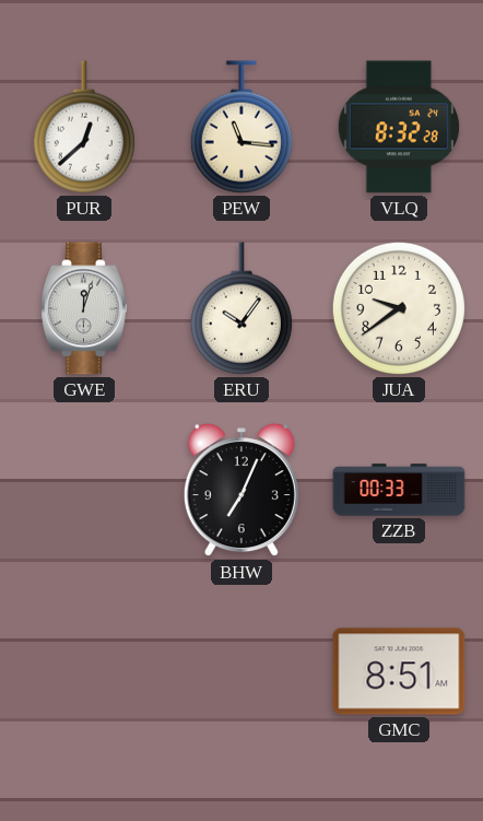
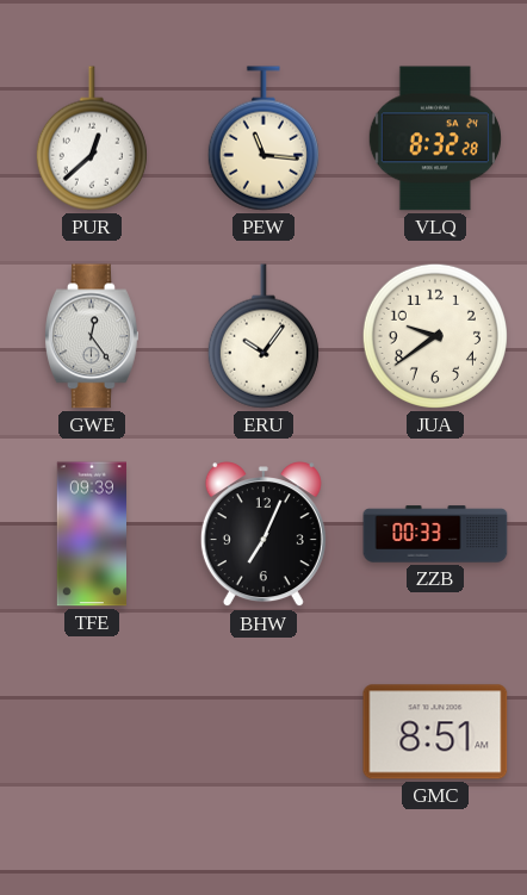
GWE: 12:03 -> 12:24
TFE: none -> 09:39
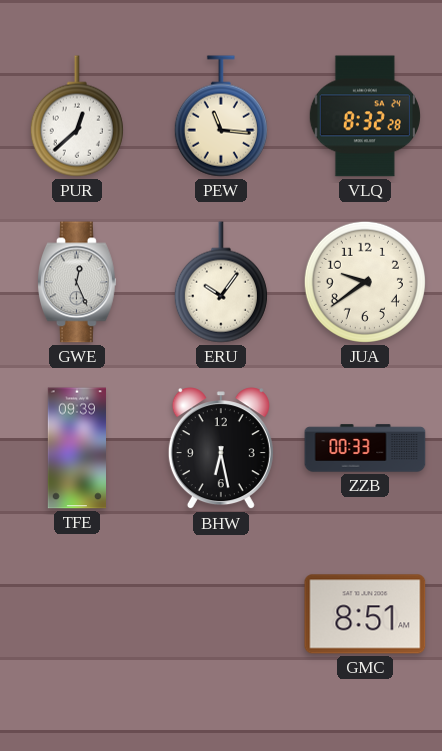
GWE: 12:24 -> 12:26
BHW: 7:04 -> 6:28
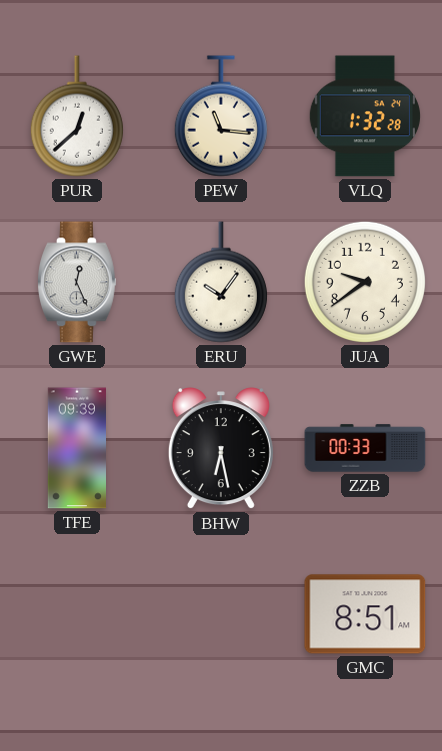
VLQ: 8:32 -> 1:32
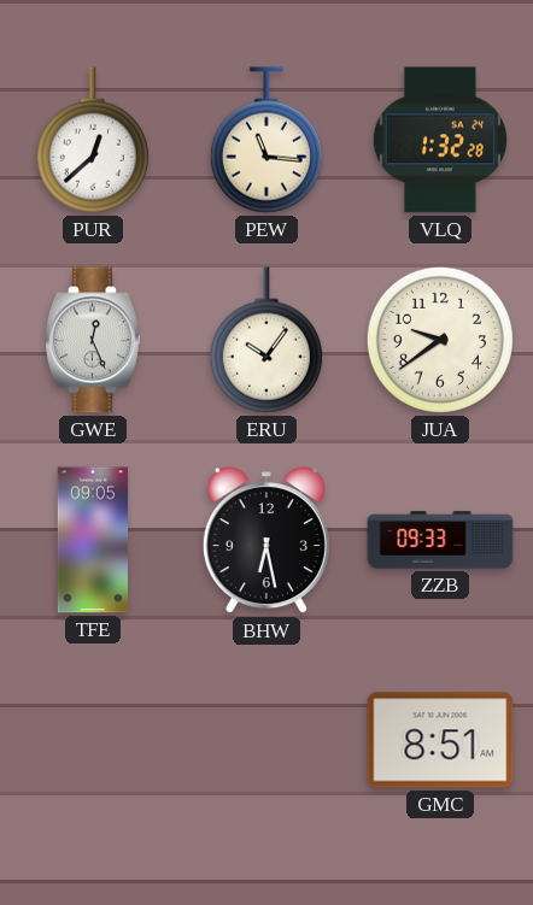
TFE: 09:39 -> 09:05
ZZB: 00:33 -> 09:33
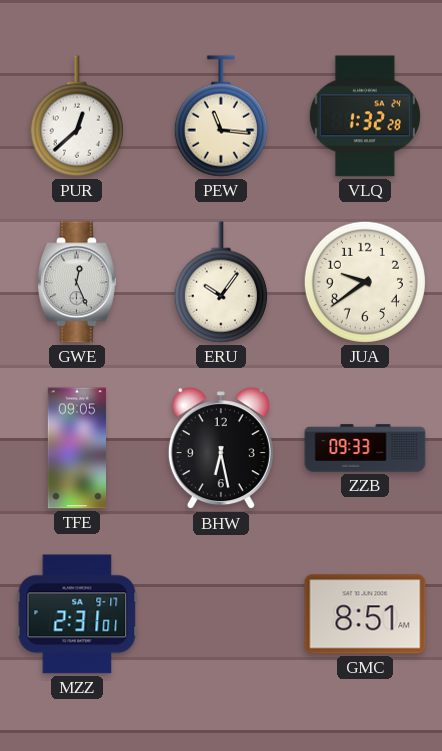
MZZ: none -> 2:31
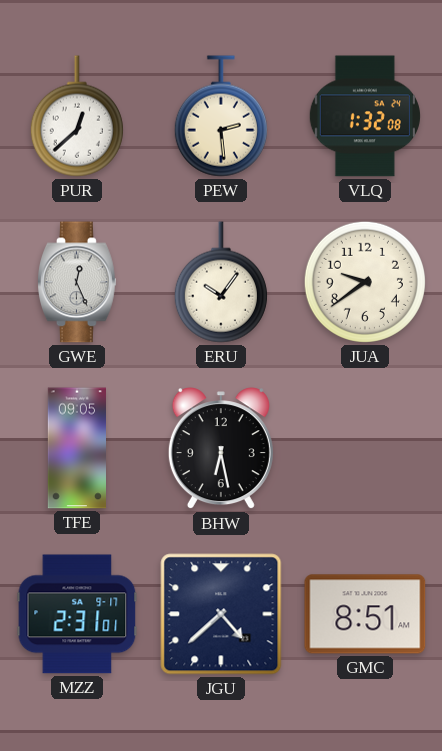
PEW: 11:16 -> 2:29
VLQ: 1:32:28 -> 1:32:08
ZZB: 09:33 -> none
JGU: none -> 4:38
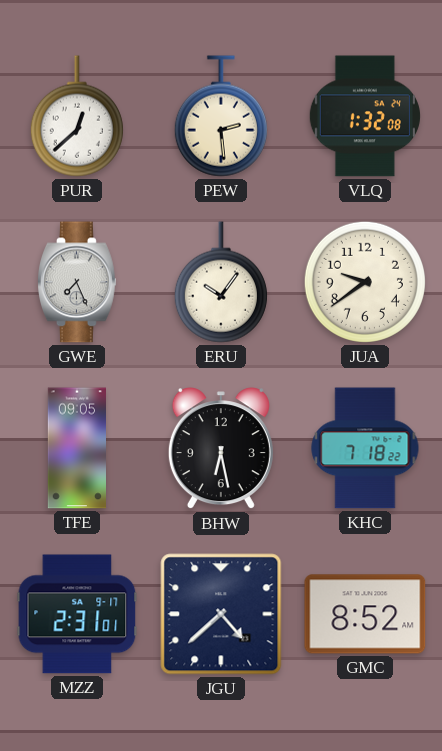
GWE: 12:26 -> 7:26
KHC: none -> 7:18
GMC: 8:51 -> 8:52
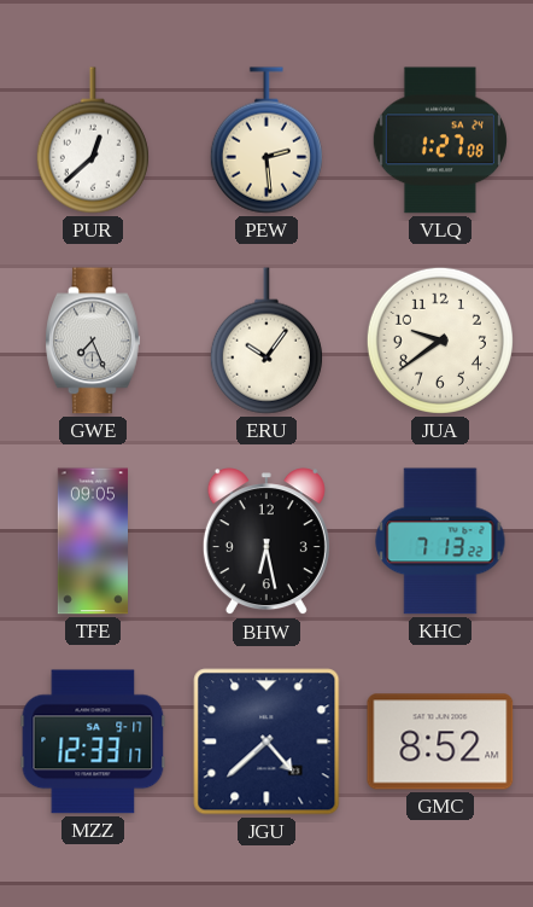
VLQ: 1:32 -> 1:27
KHC: 7:18 -> 7:13
MZZ: 2:31 -> 12:33
